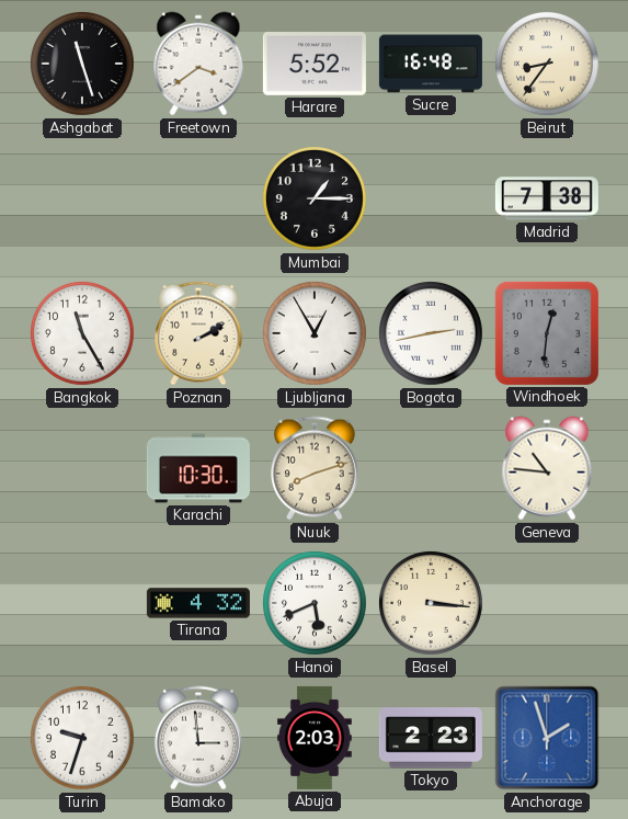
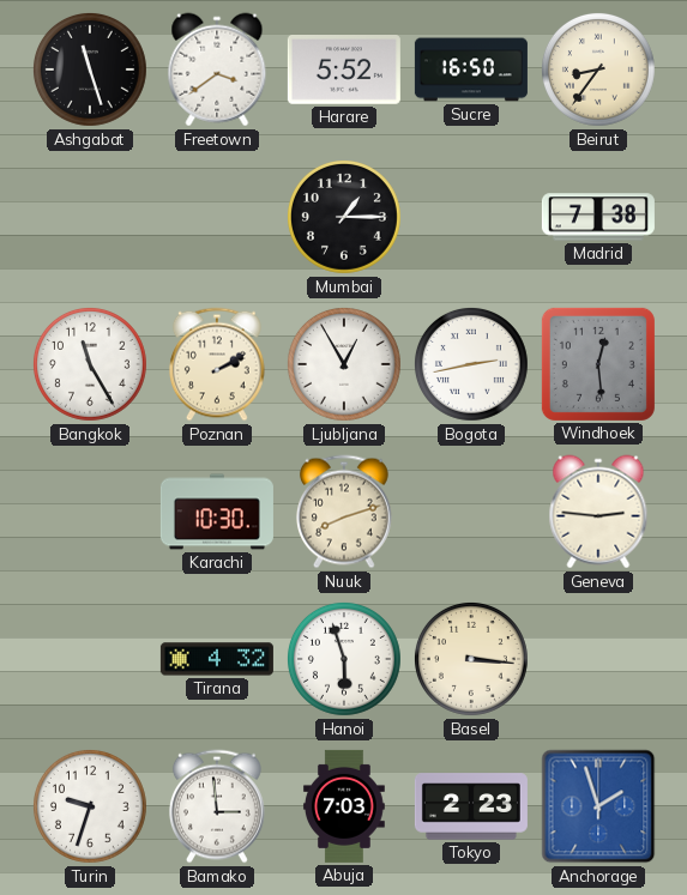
Sucre: 16:48 -> 16:50
Windhoek: 12:31 -> 12:29
Geneva: 10:46 -> 2:46
Hanoi: 5:41 -> 5:57
Abuja: 2:03 -> 7:03
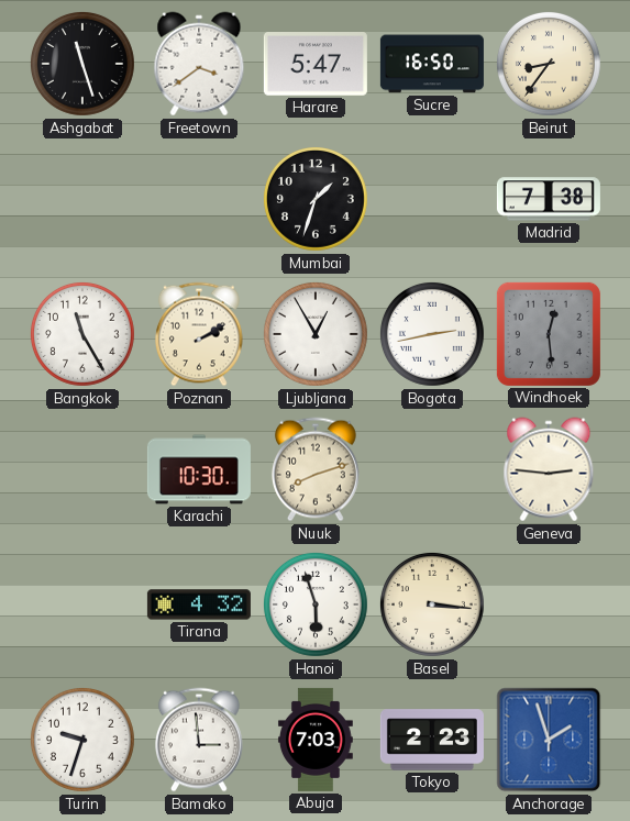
Harare: 5:52 -> 5:47
Mumbai: 1:15 -> 1:33
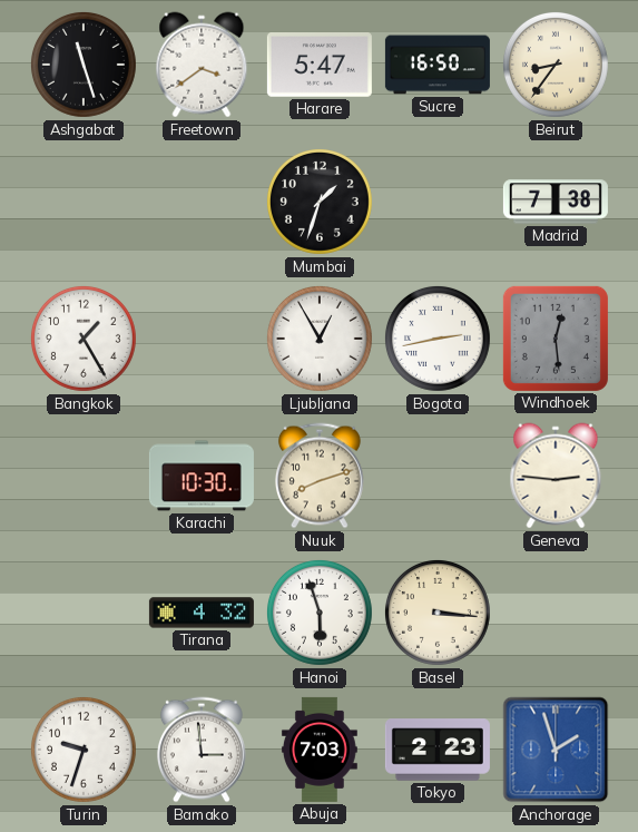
Bangkok: 11:25 -> 1:25
Poznan: 2:10 -> none
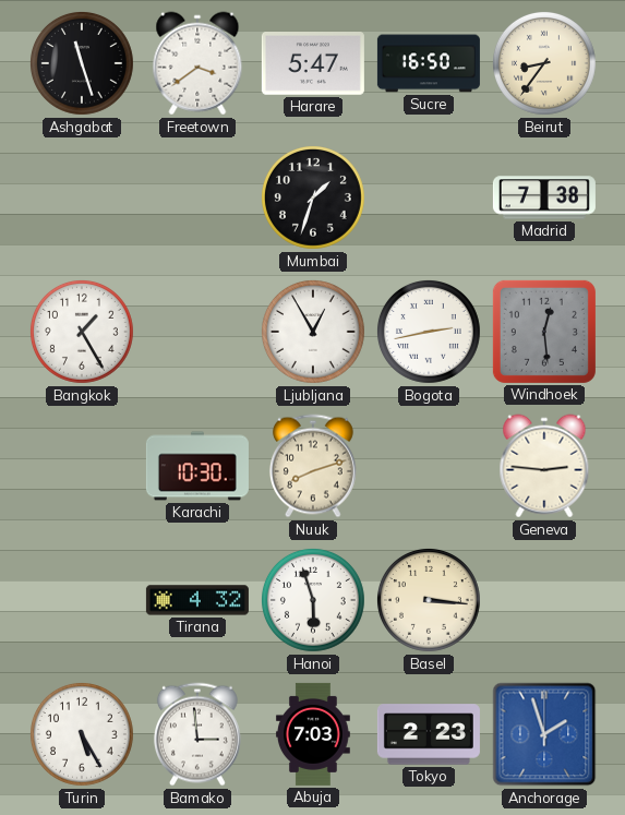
Turin: 9:33 -> 5:25
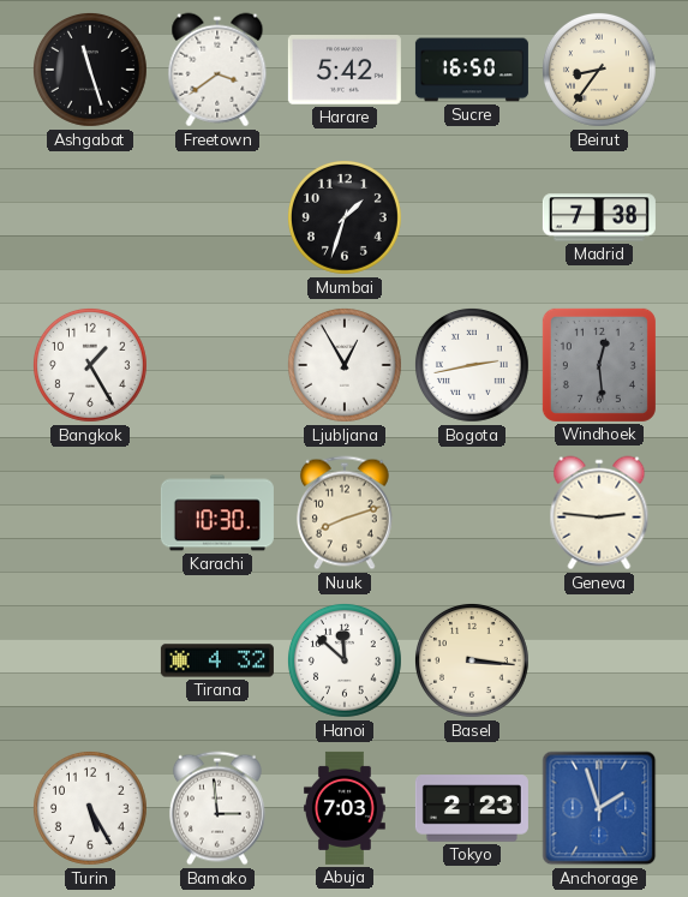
Harare: 5:47 -> 5:42
Hanoi: 5:57 -> 11:52
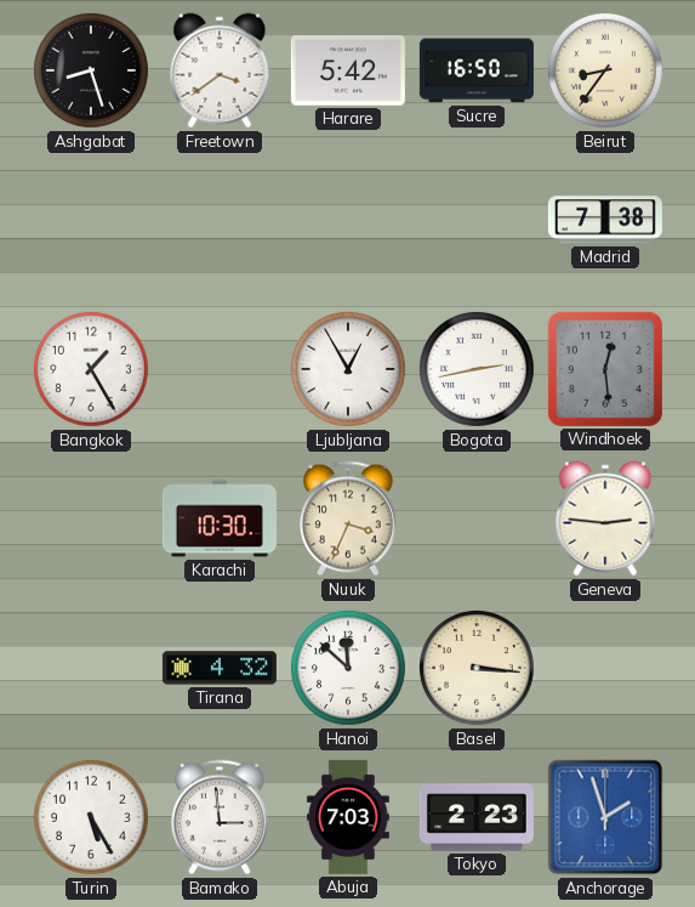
Ashgabat: 11:27 -> 8:27
Mumbai: 1:33 -> none
Nuuk: 8:12 -> 3:34
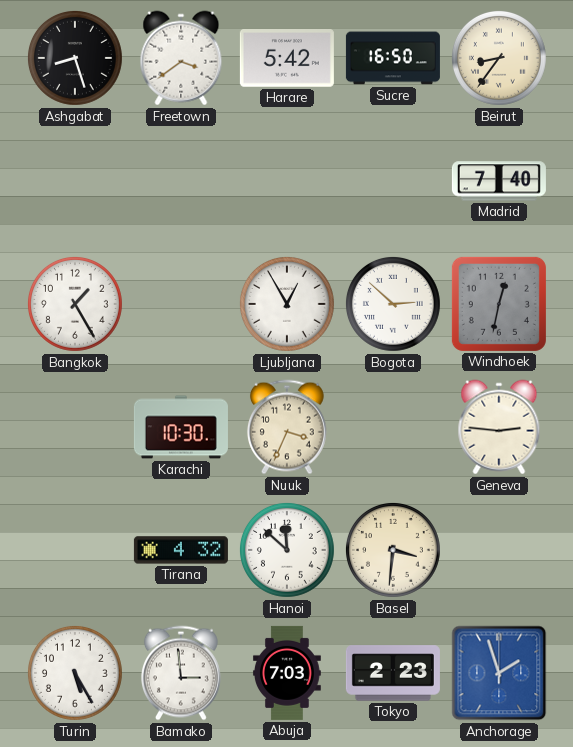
Madrid: 7:38 -> 7:40
Bogota: 2:43 -> 2:52
Windhoek: 12:29 -> 12:32
Basel: 3:16 -> 3:31
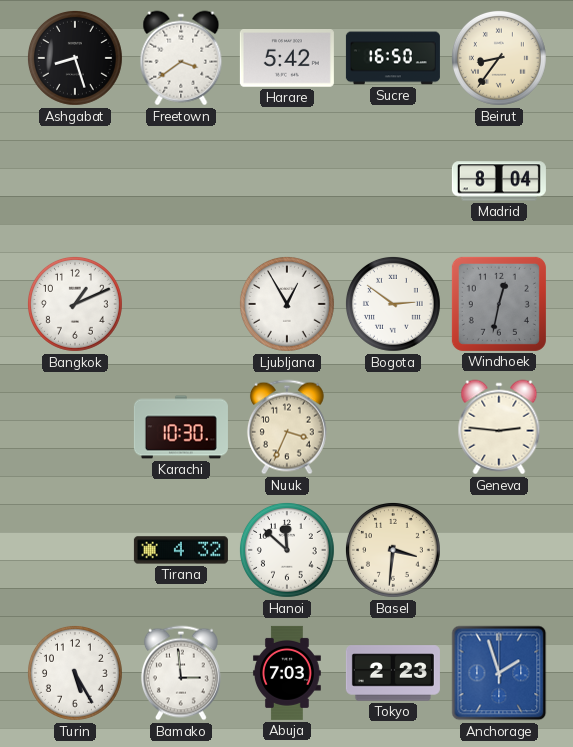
Madrid: 7:40 -> 8:04
Bangkok: 1:25 -> 1:11
Bogota: 2:52 -> 2:51
